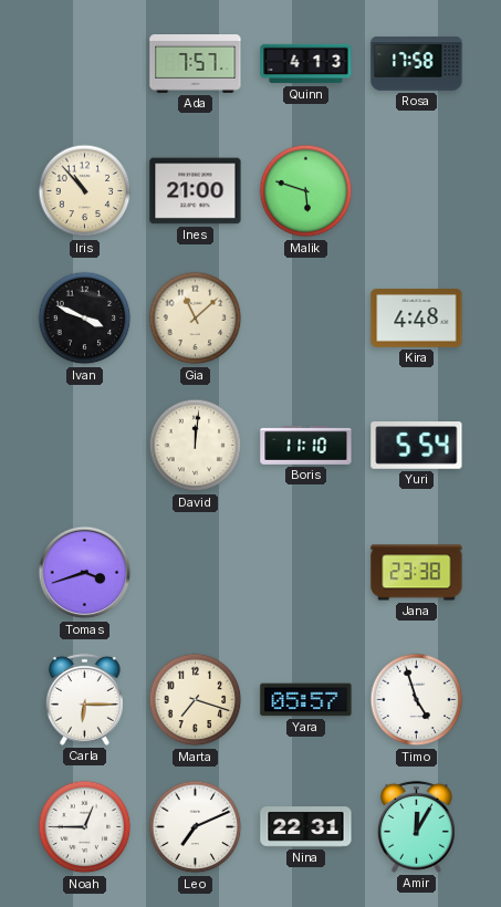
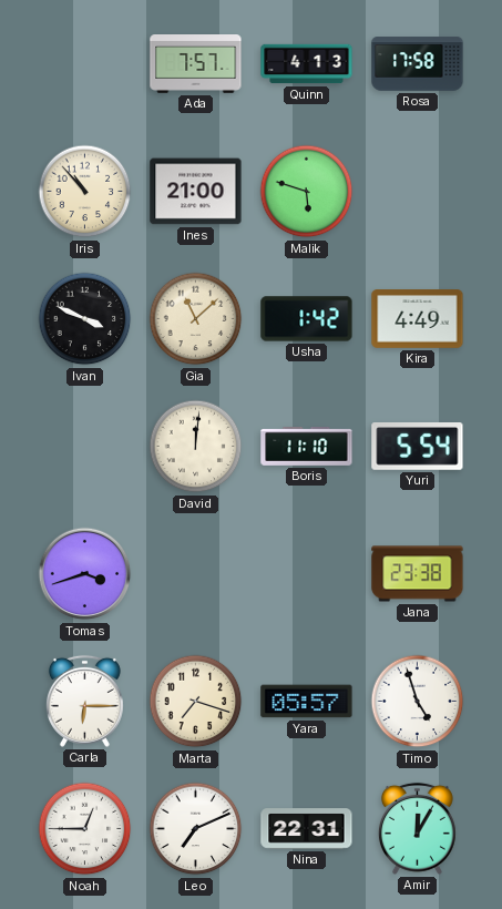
Usha: none -> 1:42
Kira: 4:48 -> 4:49
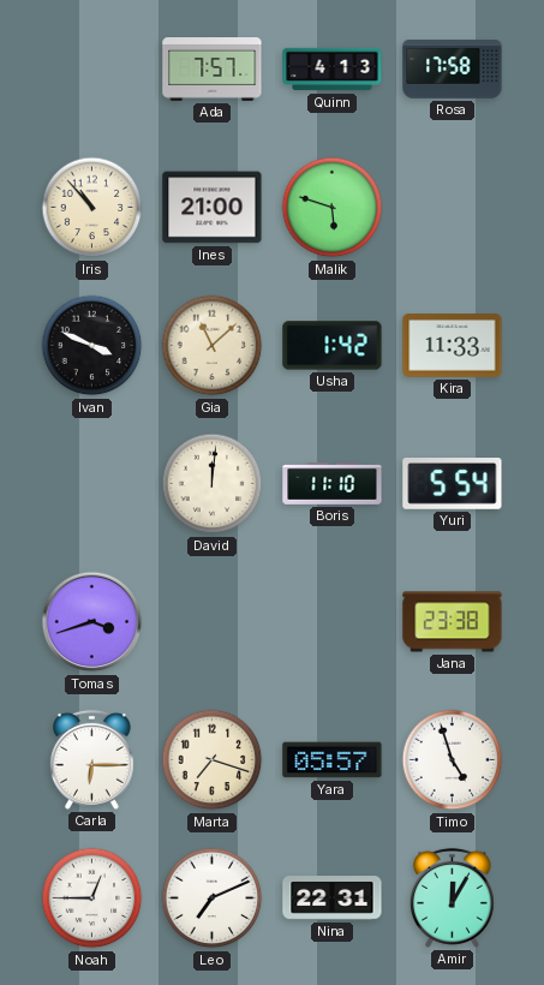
Kira: 4:49 -> 11:33
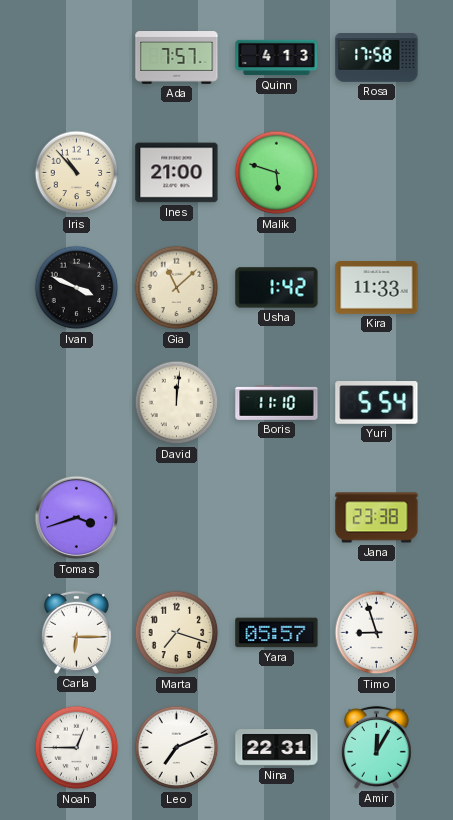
Timo: 4:57 -> 8:57
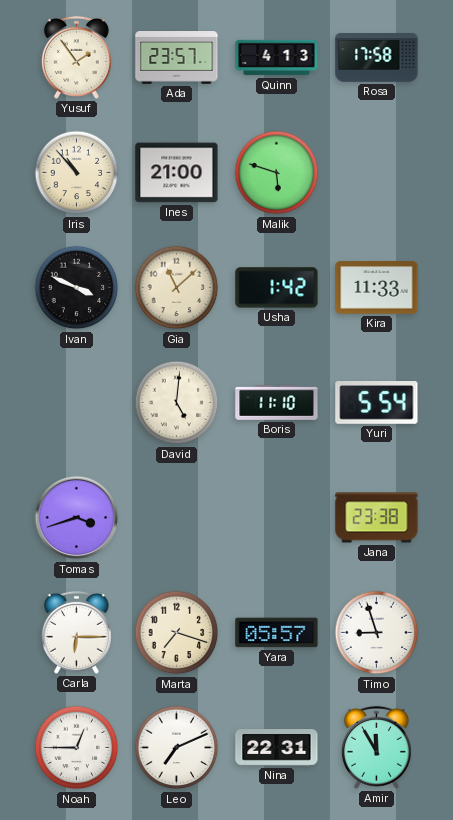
Yusuf: none -> 1:54
Ada: 7:57 -> 23:57
David: 12:01 -> 5:01
Amir: 12:05 -> 11:55
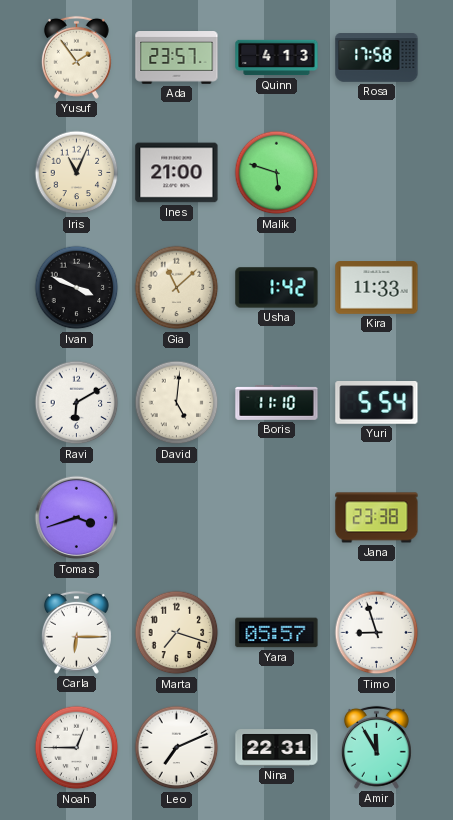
Iris: 10:53 -> 11:04
Ravi: none -> 6:10
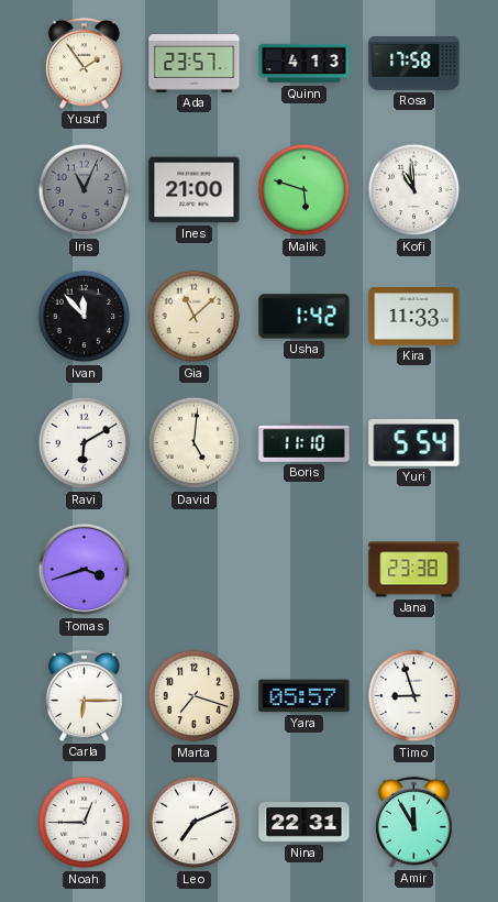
Iris dial: cream -> grey
Kofi: none -> 10:59
Ivan: 3:49 -> 11:53
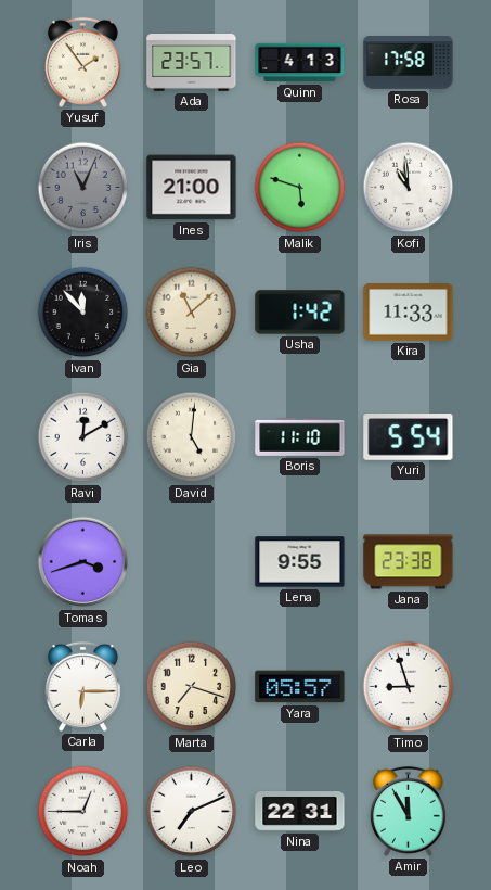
Ravi: 6:10 -> 12:10
Lena: none -> 9:55
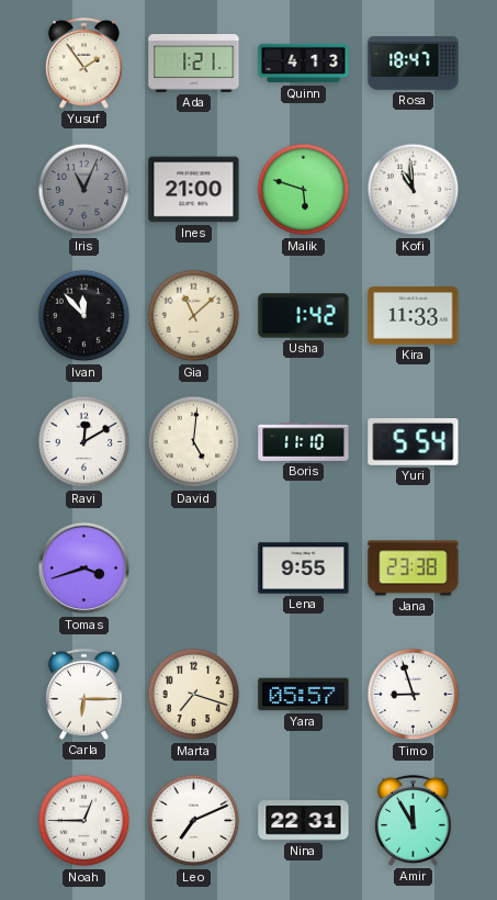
Ada: 23:57 -> 1:21
Rosa: 17:58 -> 18:47
